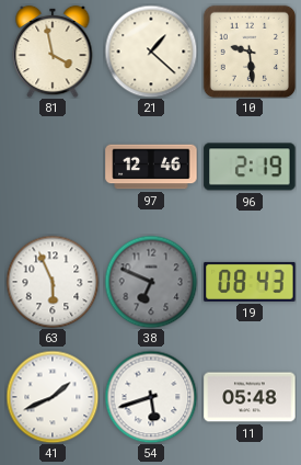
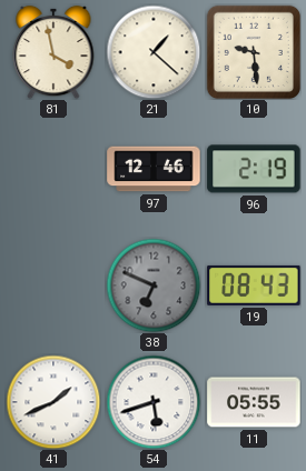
63: 5:56 -> none
11: 05:48 -> 05:55
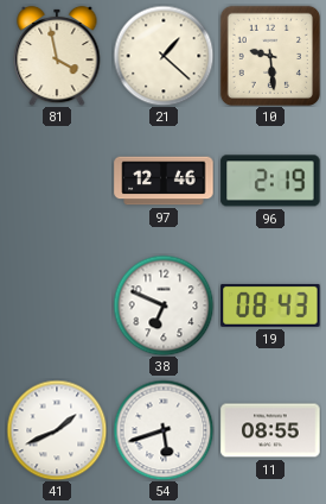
38 dial: grey -> white
11: 05:55 -> 08:55
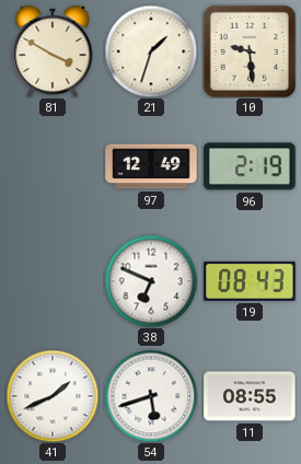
81: 3:58 -> 3:50
21: 1:22 -> 1:33
97: 12:46 -> 12:49
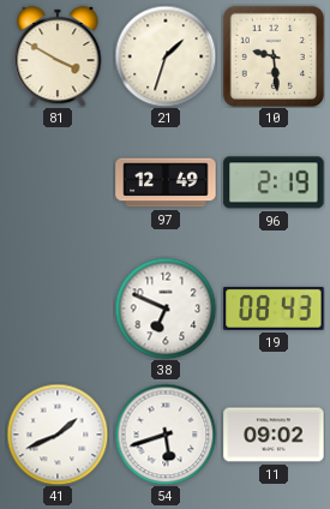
11: 08:55 -> 09:02
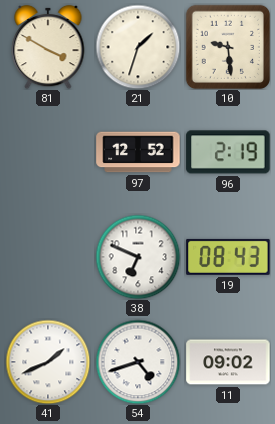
97: 12:49 -> 12:52
54: 5:42 -> 4:42
